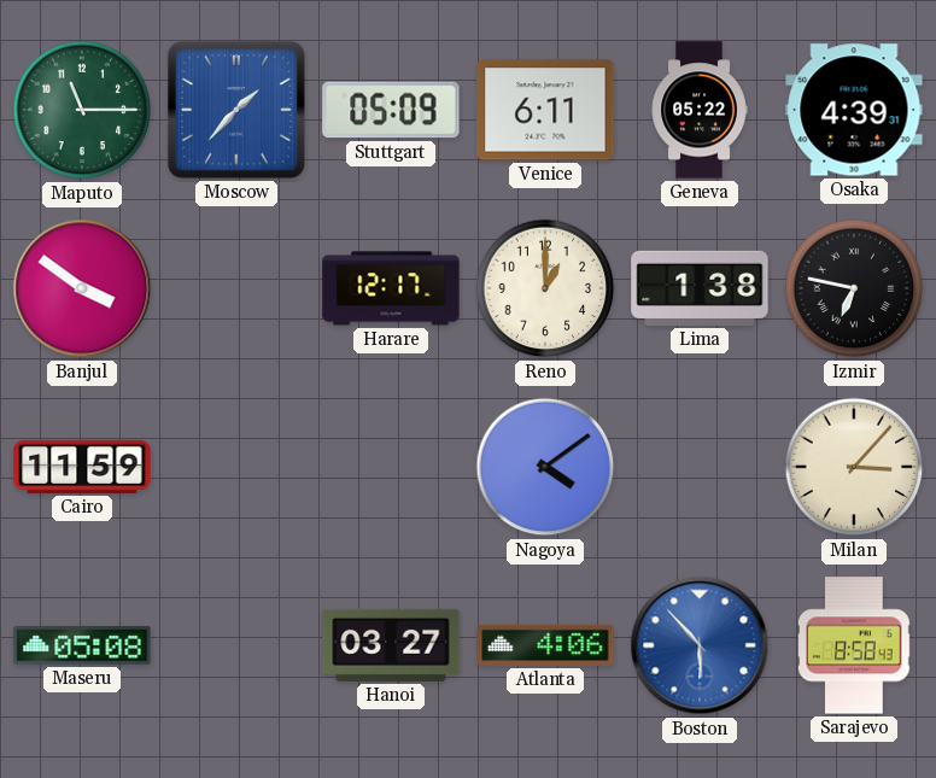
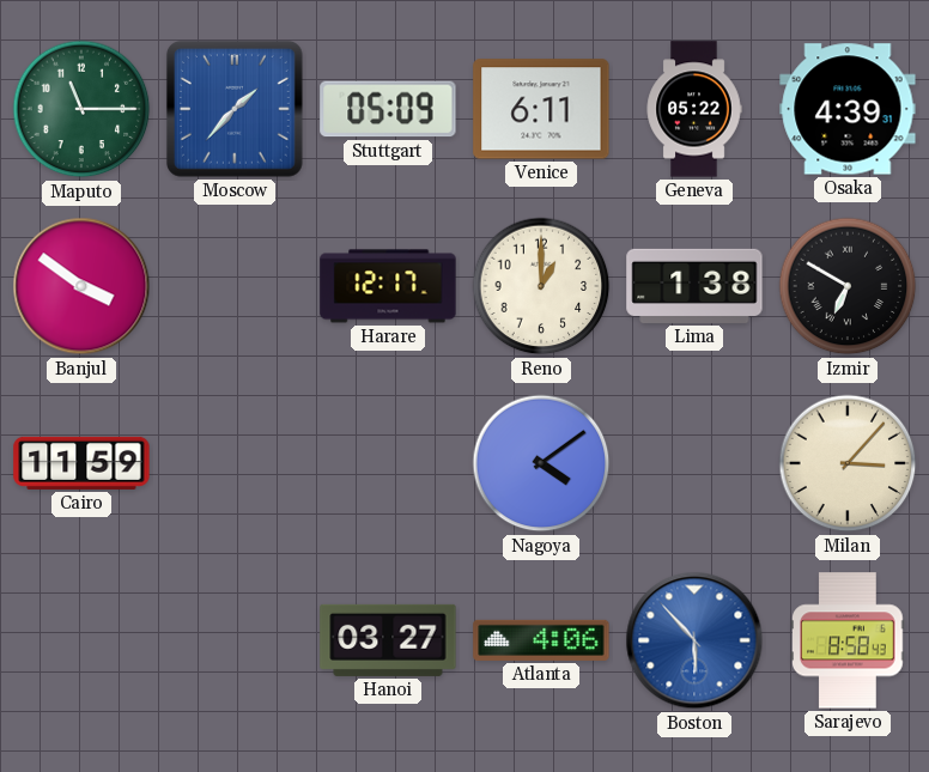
Izmir: 6:47 -> 6:50
Maseru: 05:08 -> none
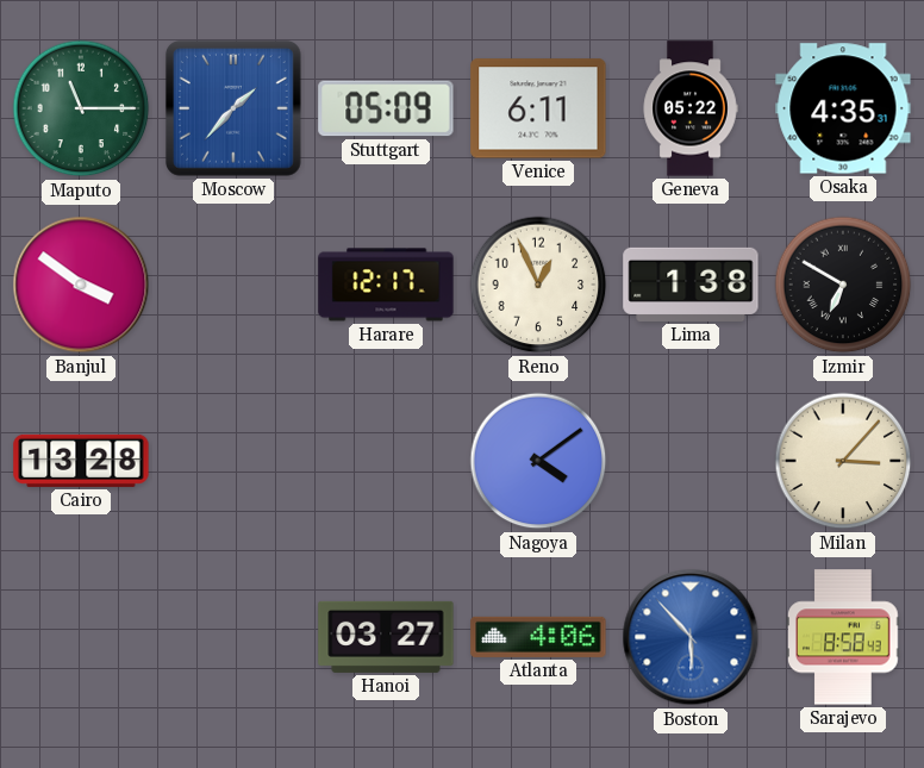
Osaka: 4:39 -> 4:35
Reno: 1:00 -> 12:56
Cairo: 11:59 -> 13:28
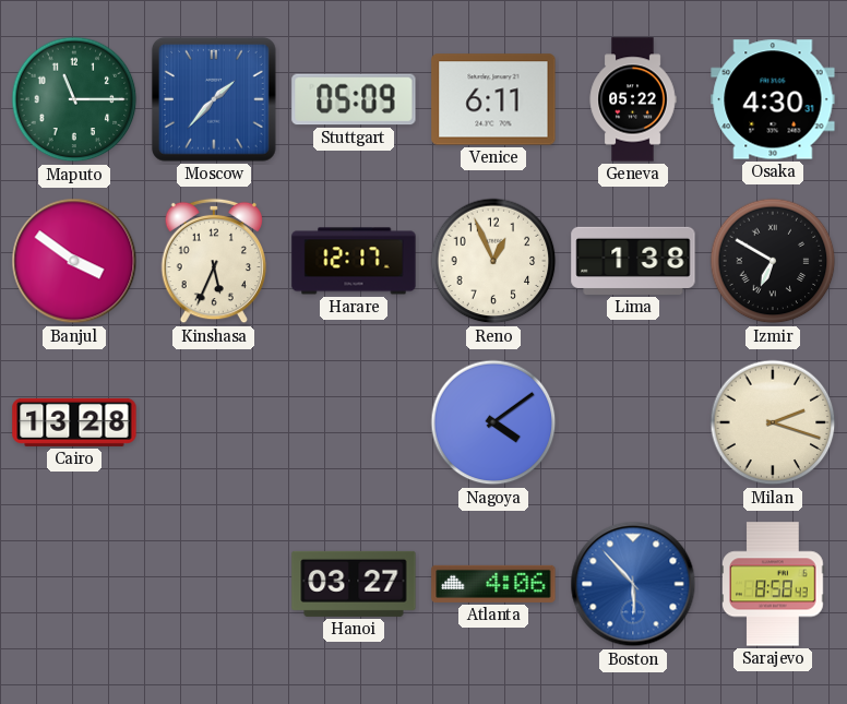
Osaka: 4:35 -> 4:30
Kinshasa: none -> 5:34
Milan: 3:07 -> 2:18
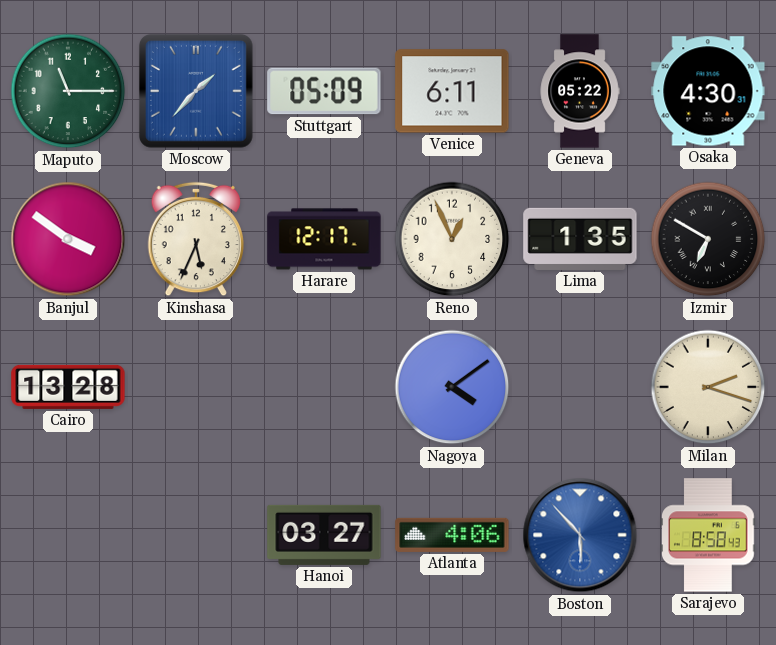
Lima: 1:38 -> 1:35
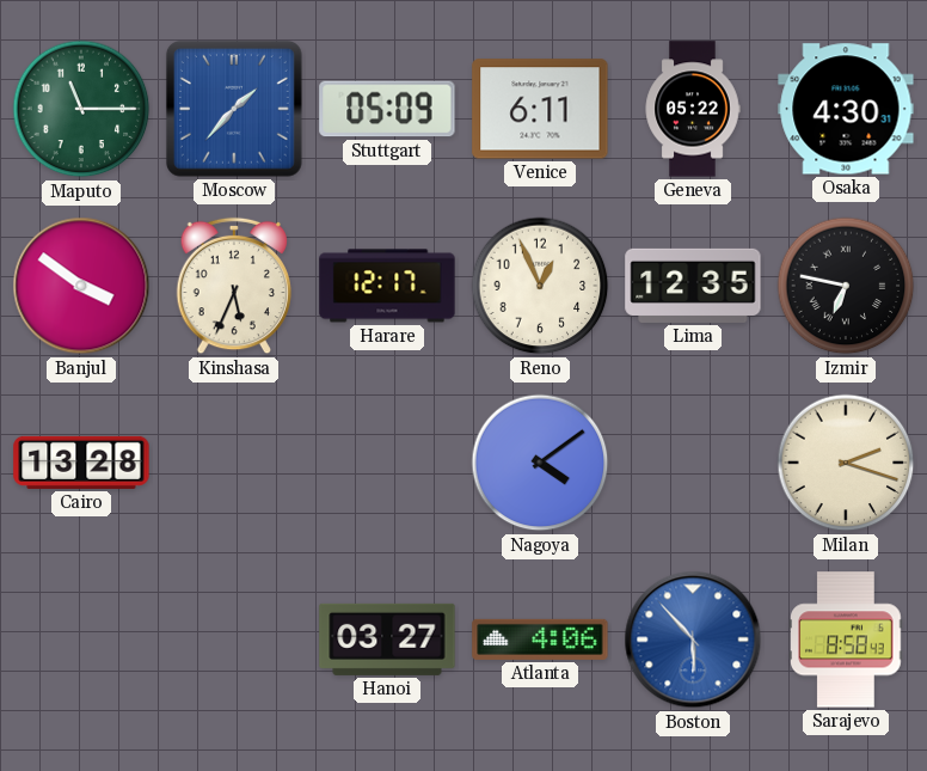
Lima: 1:35 -> 12:35
Izmir: 6:50 -> 6:47
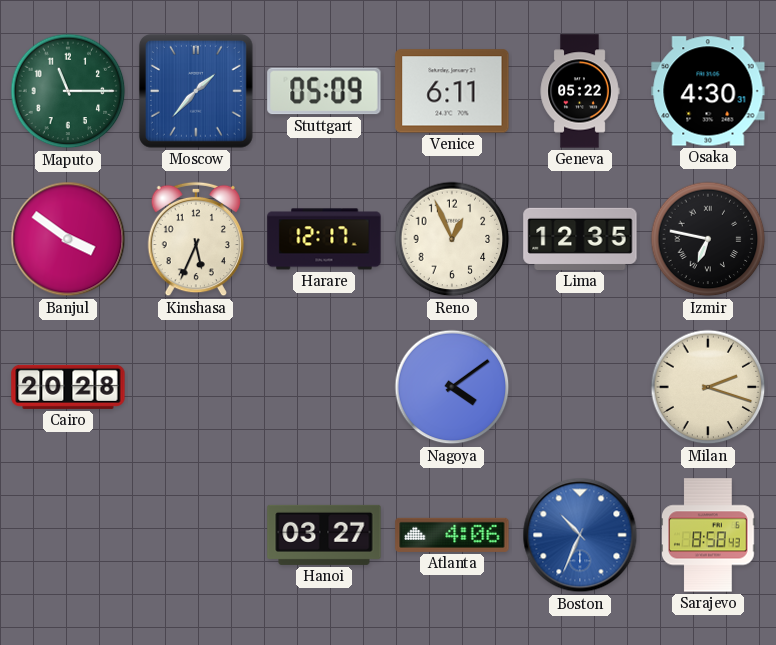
Cairo: 13:28 -> 20:28
Boston: 5:53 -> 10:34
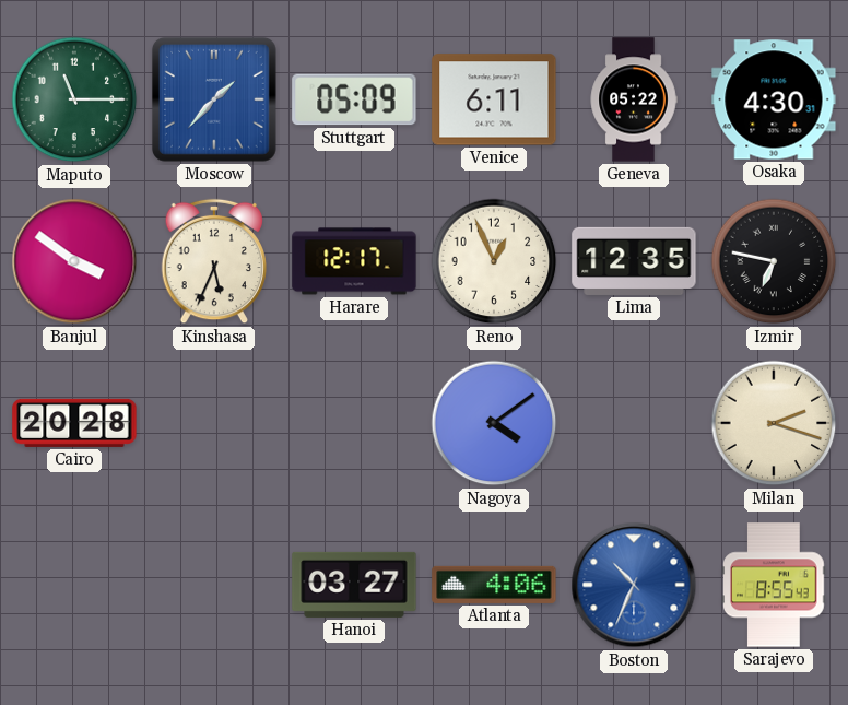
Sarajevo: 8:58 -> 8:55
